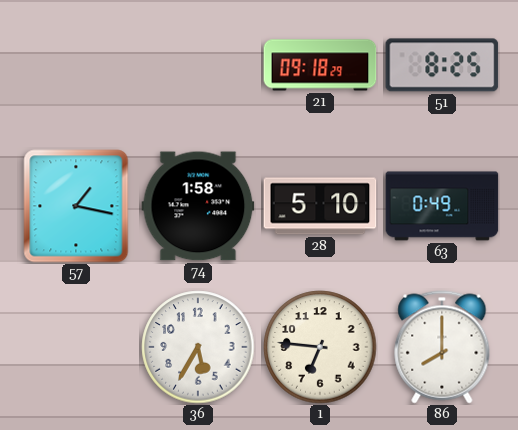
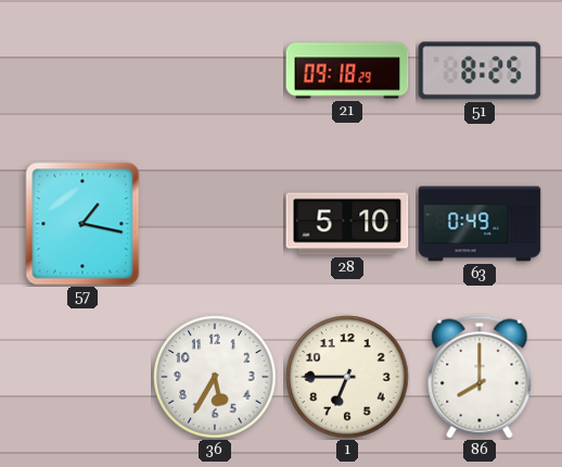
74: 1:58 -> none
1: 6:46 -> 6:45
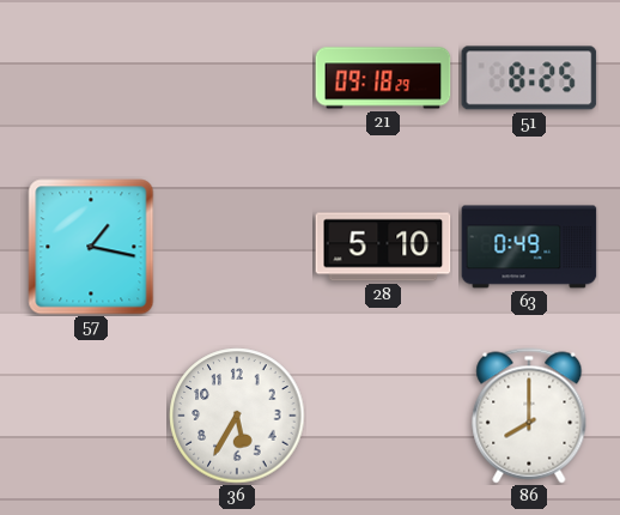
1: 6:45 -> none
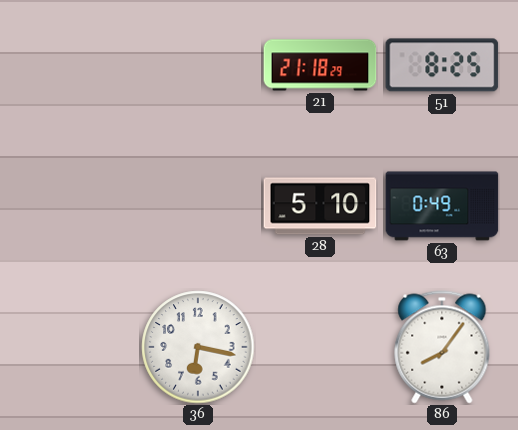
21: 09:18 -> 21:18
57: 1:17 -> none
36: 5:35 -> 6:17
86: 8:00 -> 8:06
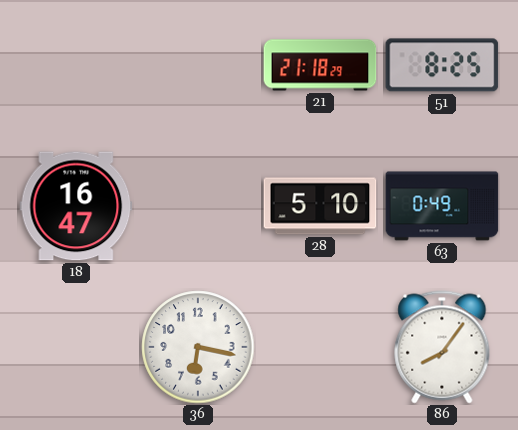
18: none -> 16:47
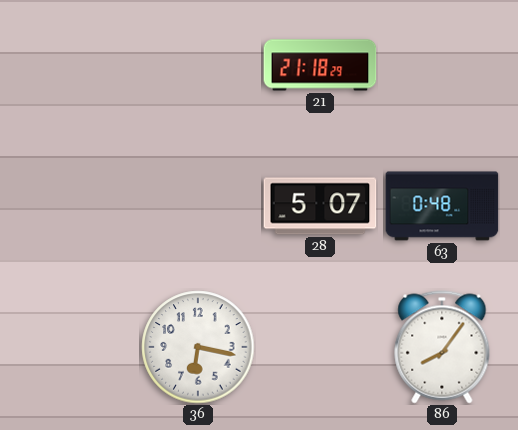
51: 8:25 -> none
18: 16:47 -> none
28: 5:10 -> 5:07
63: 0:49 -> 0:48
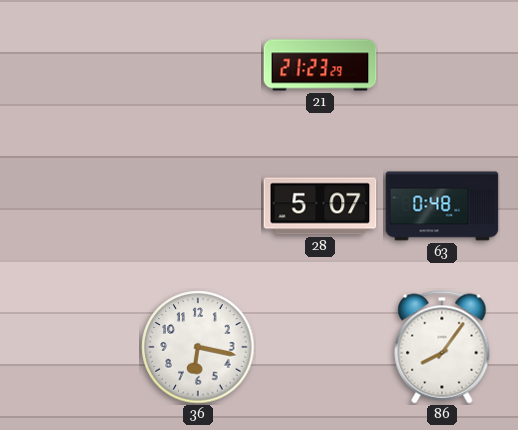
21: 21:18 -> 21:23
